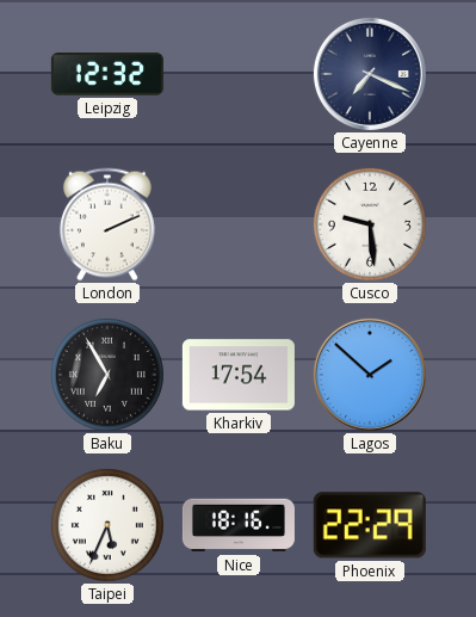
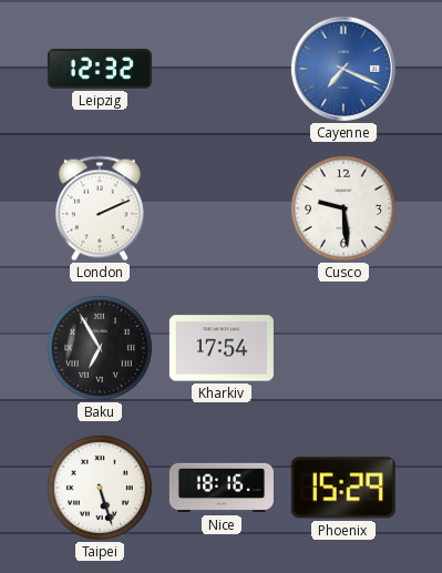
Cayenne dial: navy -> blue
Lagos: 1:52 -> none
Taipei: 5:34 -> 5:27
Phoenix: 22:29 -> 15:29
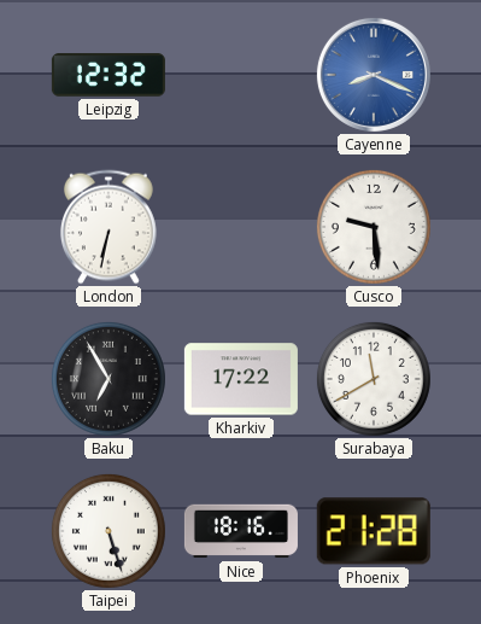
Cayenne: 7:19 -> 8:19
London: 2:11 -> 6:32
Kharkiv: 17:54 -> 17:22
Surabaya: none -> 11:40
Phoenix: 15:29 -> 21:28
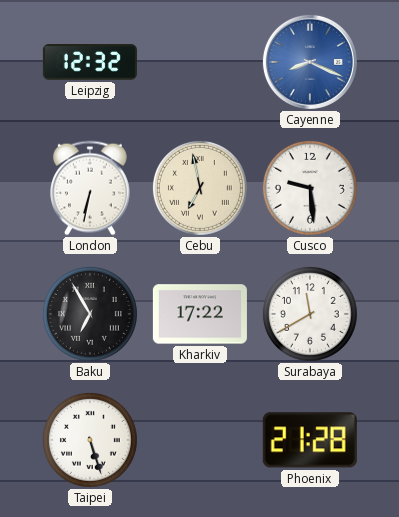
Cebu: none -> 6:58
Nice: 18:16 -> none
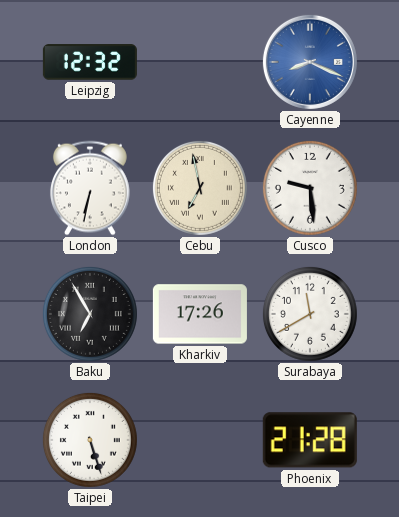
Kharkiv: 17:22 -> 17:26
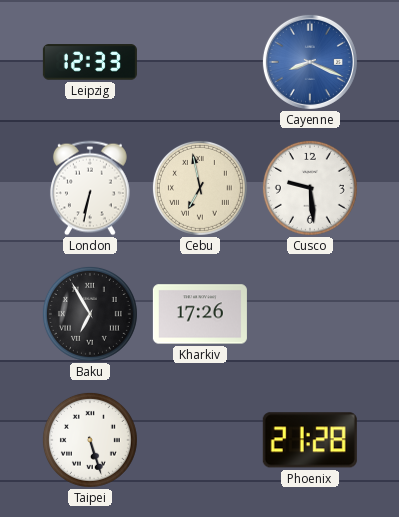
Leipzig: 12:32 -> 12:33
Surabaya: 11:40 -> none
